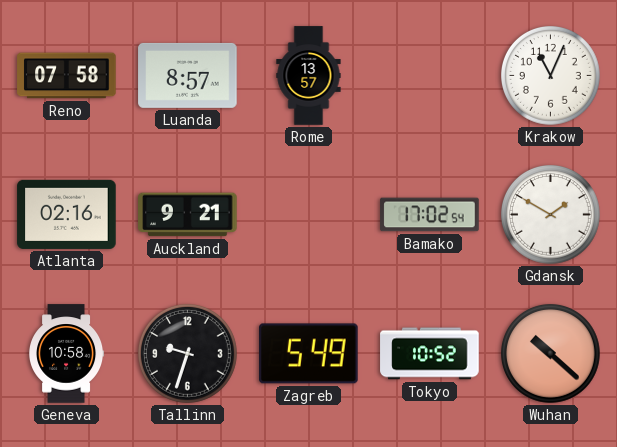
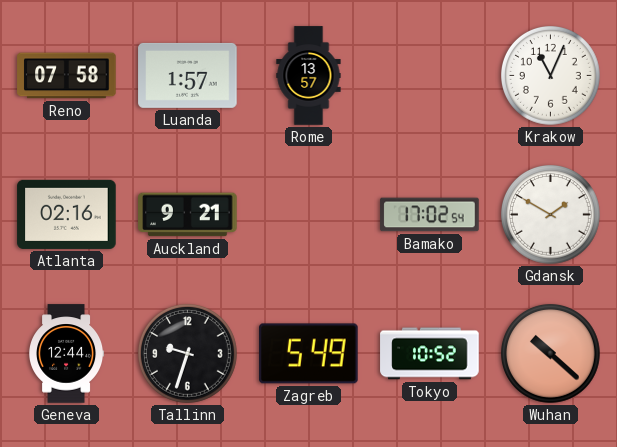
Luanda: 8:57 -> 1:57
Geneva: 10:58 -> 12:44
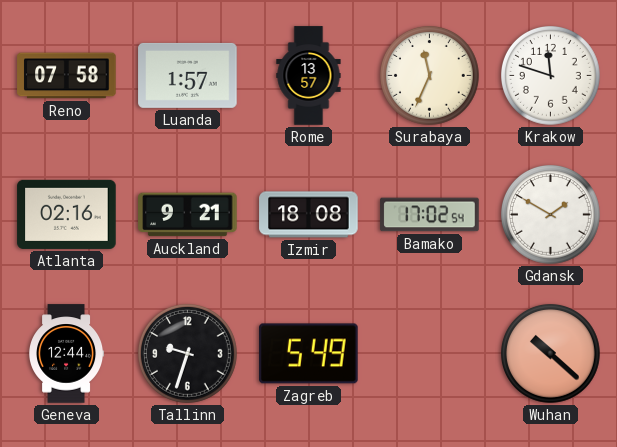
Surabaya: none -> 11:34
Krakow: 11:04 -> 11:48
Izmir: none -> 18:08
Tokyo: 10:52 -> none
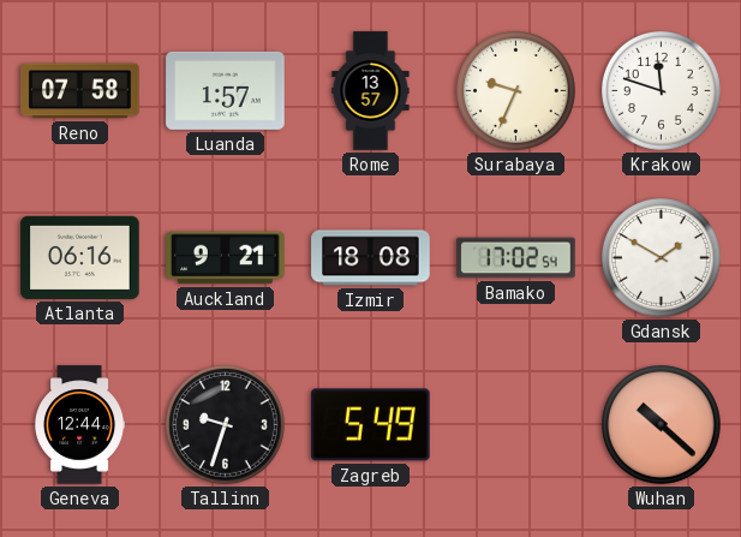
Surabaya: 11:34 -> 9:34
Atlanta: 02:16 -> 06:16
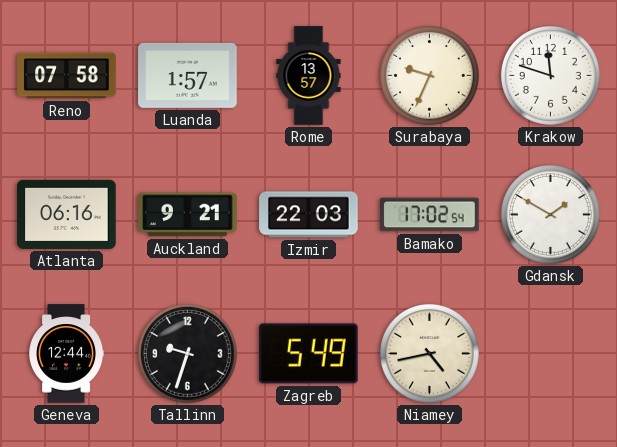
Izmir: 18:08 -> 22:03
Niamey: none -> 4:43
Wuhan: 10:22 -> none
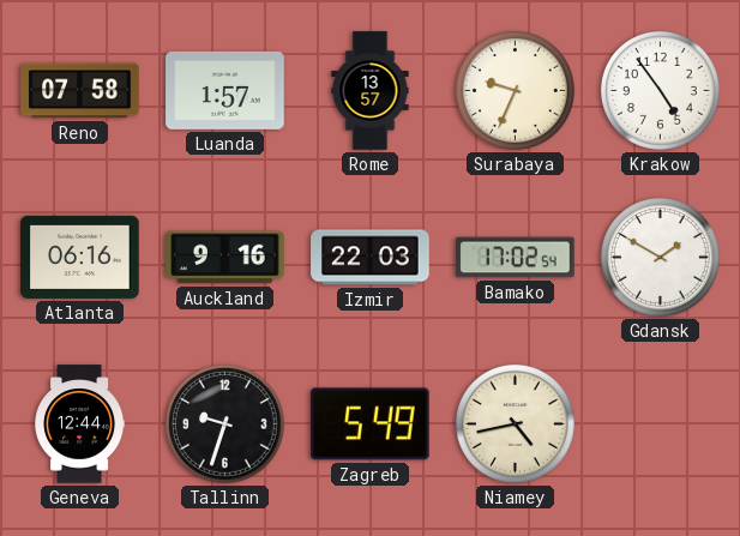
Krakow: 11:48 -> 4:54
Auckland: 9:21 -> 9:16
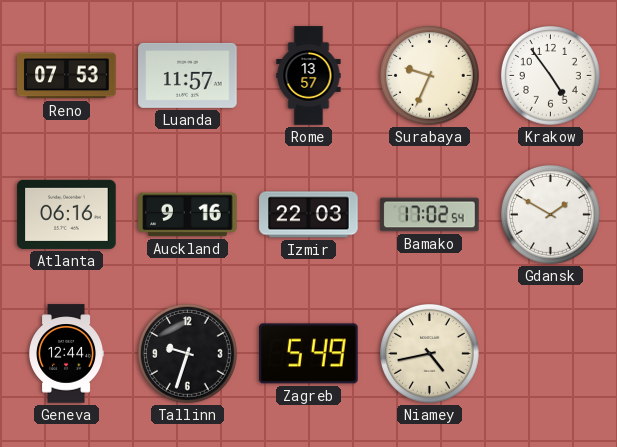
Reno: 07:58 -> 07:53
Luanda: 1:57 -> 11:57
